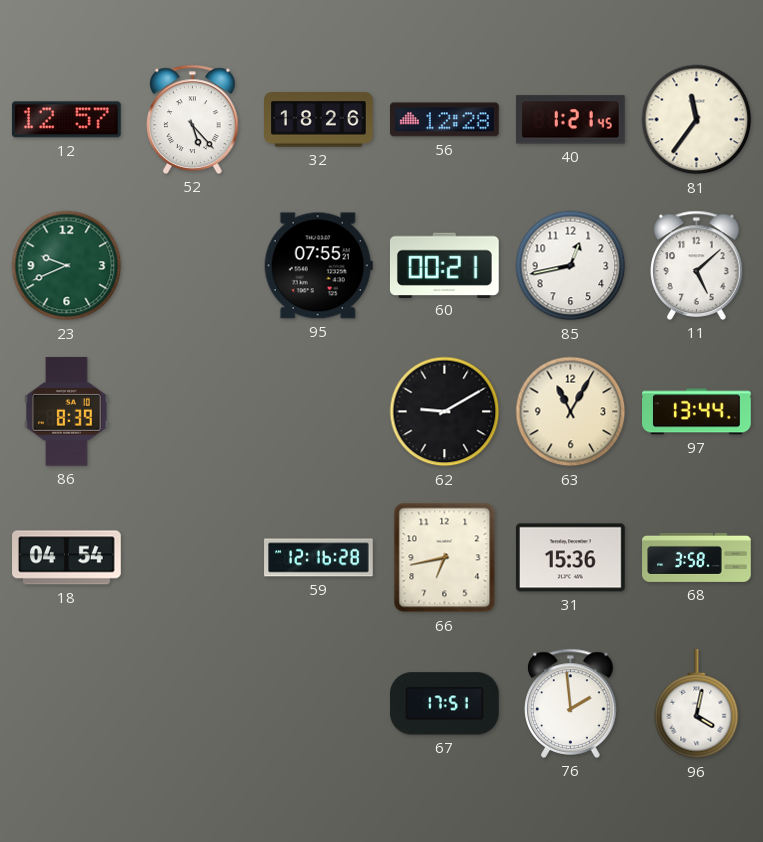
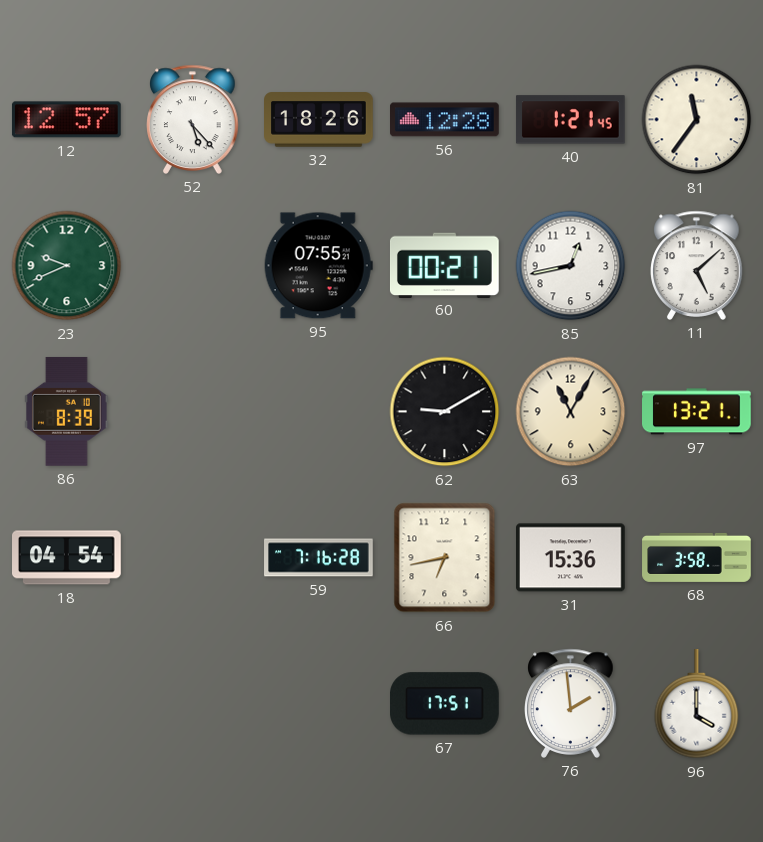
97: 13:44 -> 13:21
59: 12:16 -> 7:16
96: 4:02 -> 4:00
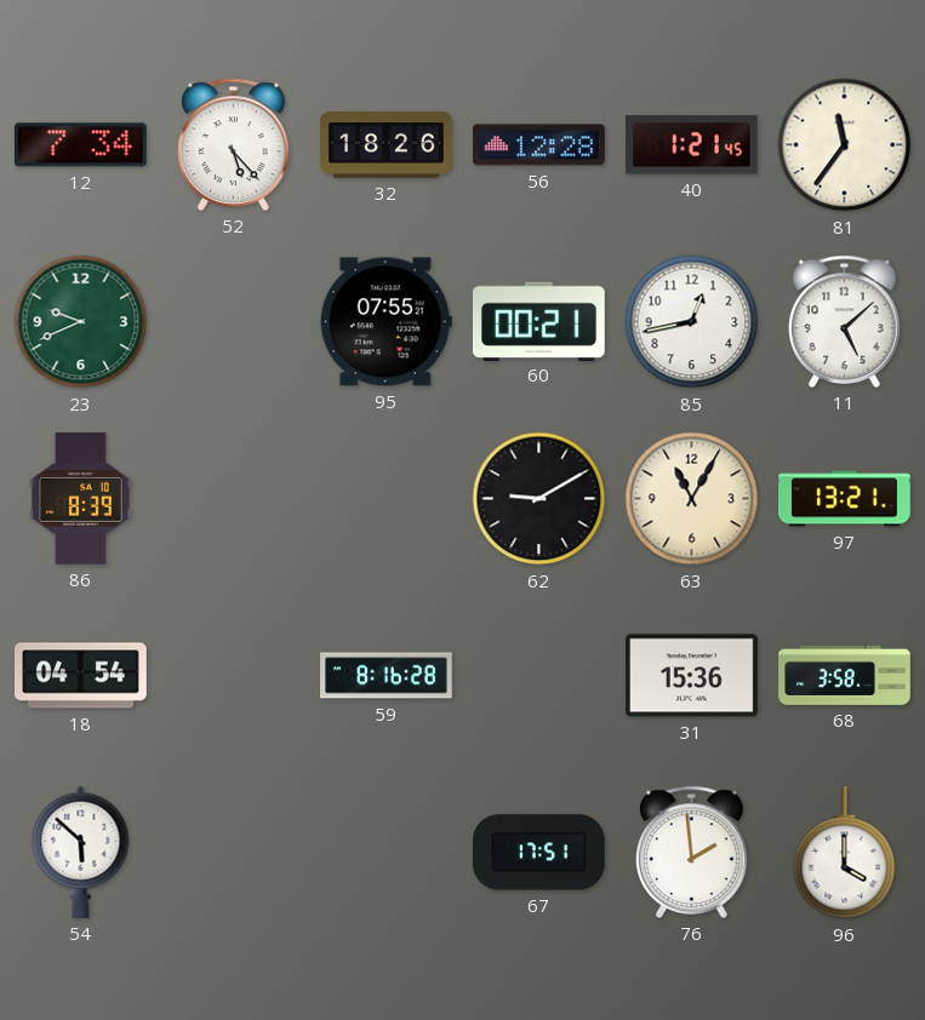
12: 12:57 -> 7:34
59: 7:16 -> 8:16
66: 6:43 -> none
54: none -> 5:52
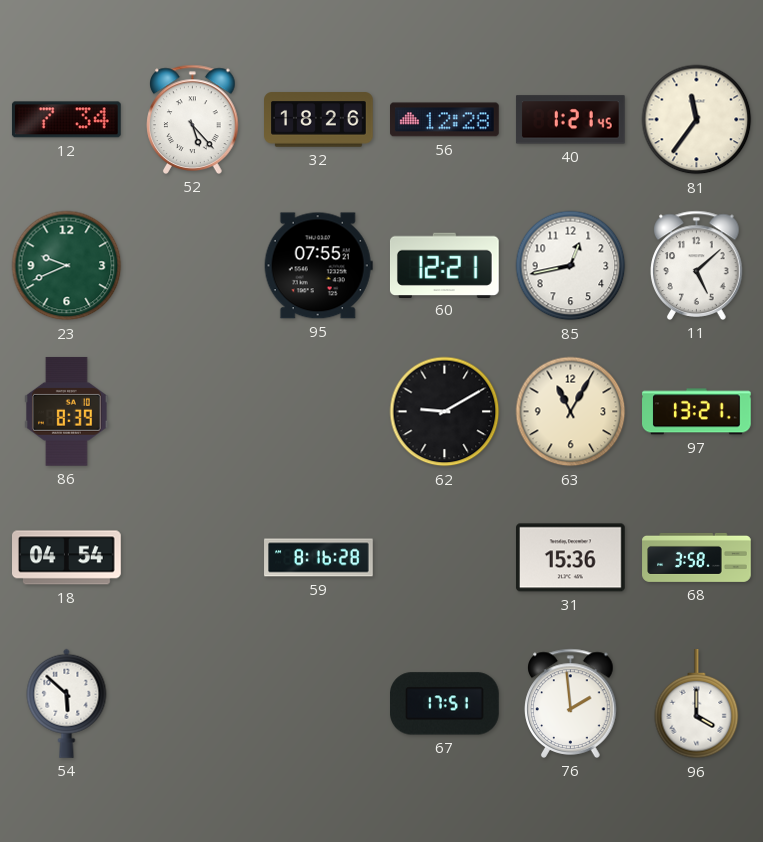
60: 00:21 -> 12:21
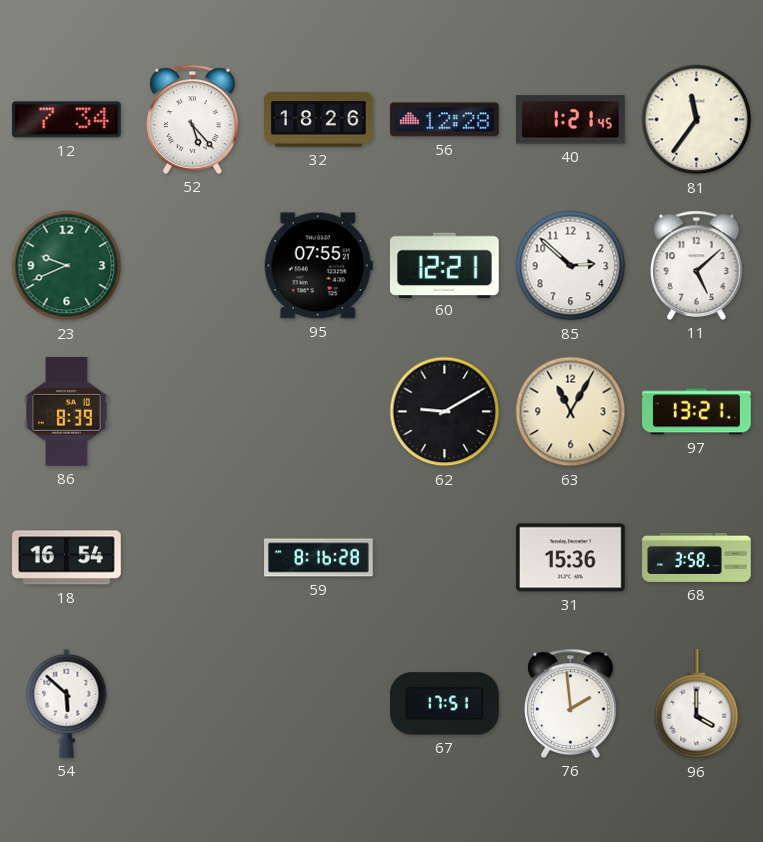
85: 12:43 -> 2:52
18: 04:54 -> 16:54
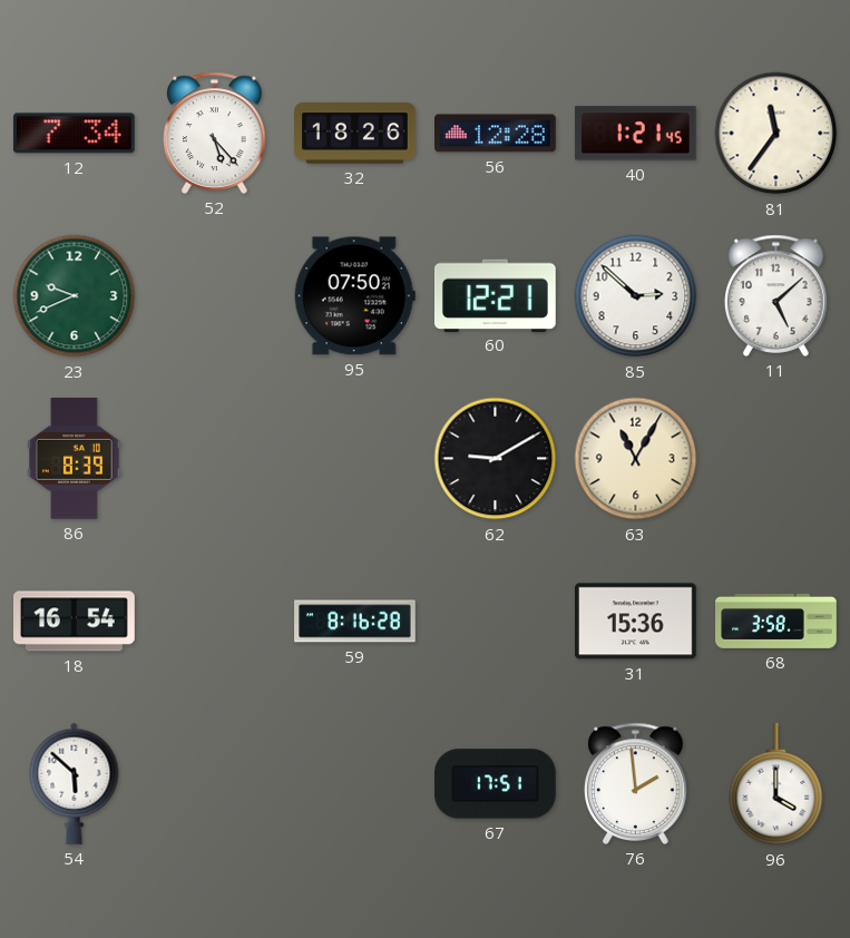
95: 07:55 -> 07:50
97: 13:21 -> none
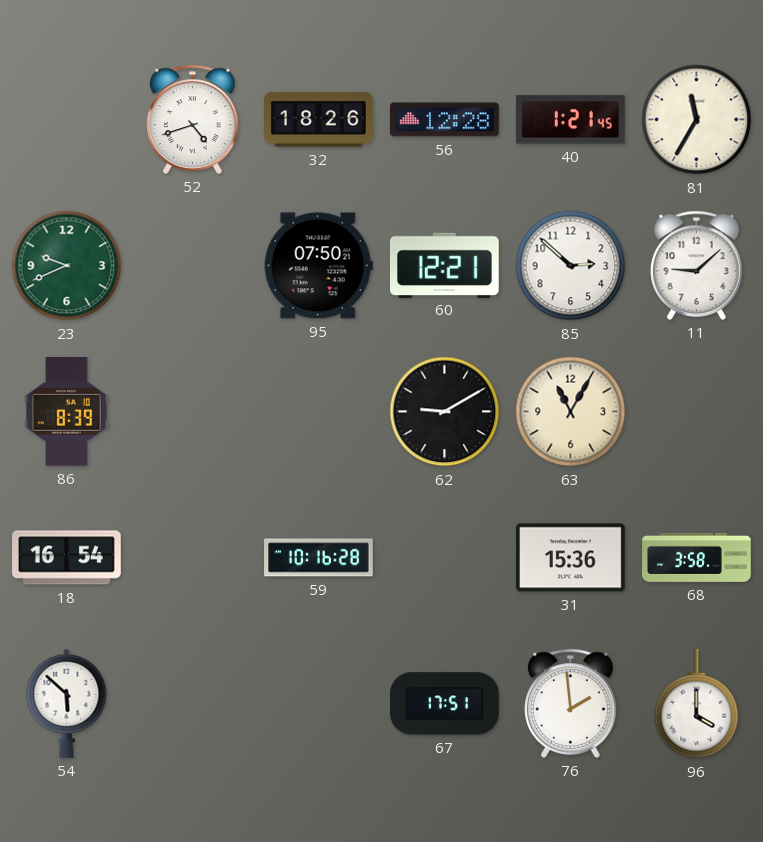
12: 7:34 -> none
52: 5:23 -> 4:42
81: 11:36 -> 11:35
11: 5:08 -> 9:08
59: 8:16 -> 10:16
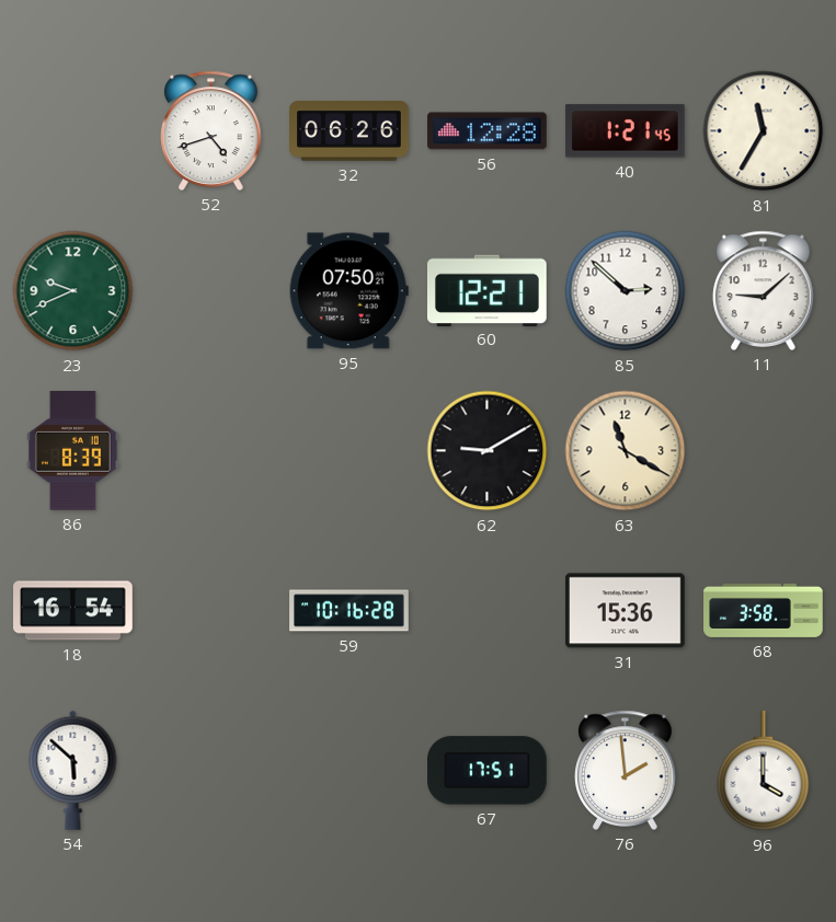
32: 18:26 -> 06:26
63: 11:05 -> 11:20
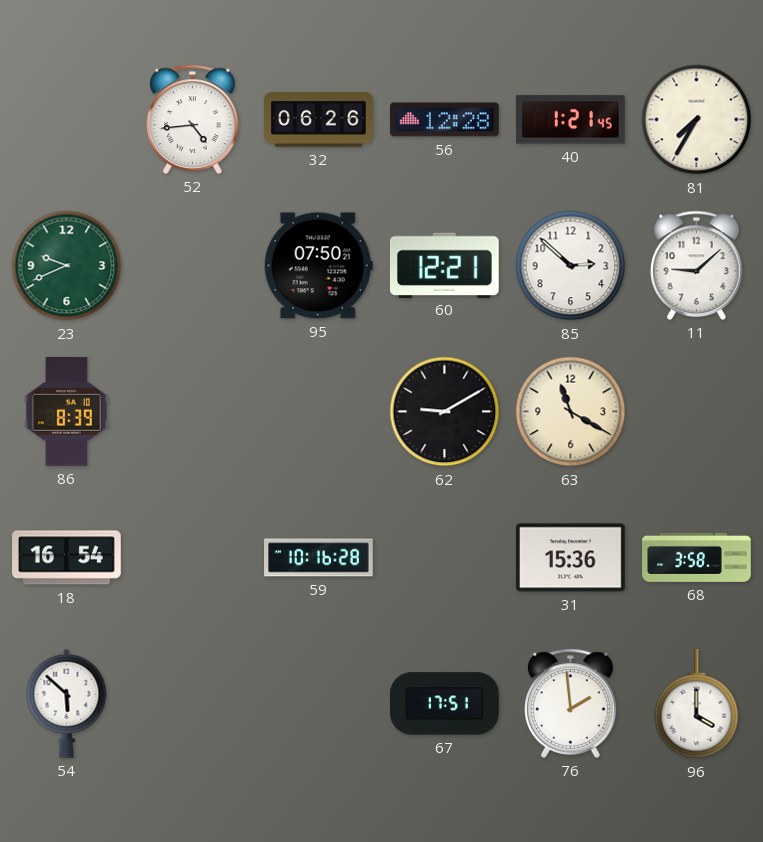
52: 4:42 -> 4:44
81: 11:35 -> 7:35
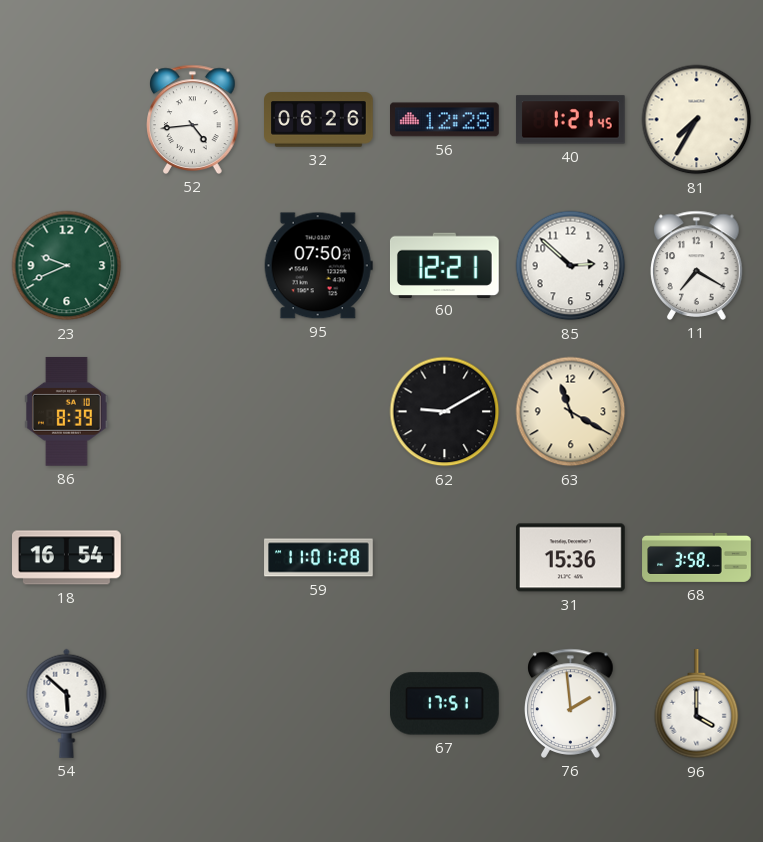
11: 9:08 -> 7:20
59: 10:16 -> 11:01
